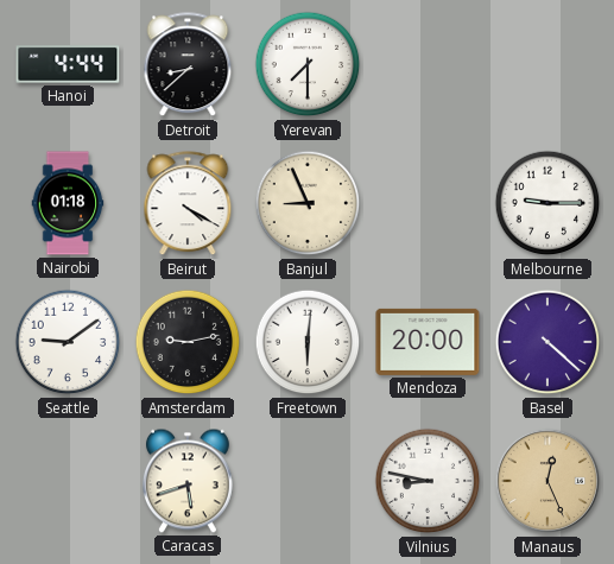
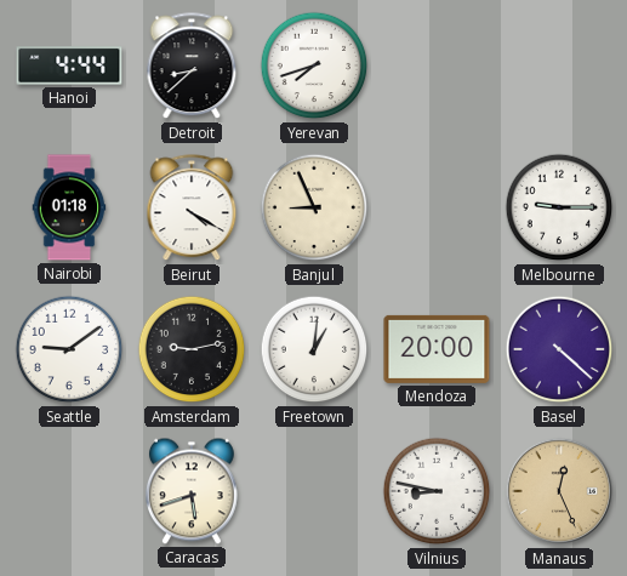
Yerevan: 7:30 -> 7:42
Freetown: 6:01 -> 1:01
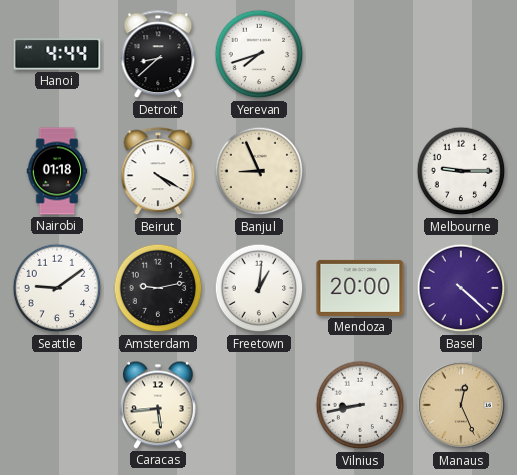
Caracas: 5:42 -> 5:44
Vilnius: 8:47 -> 8:43
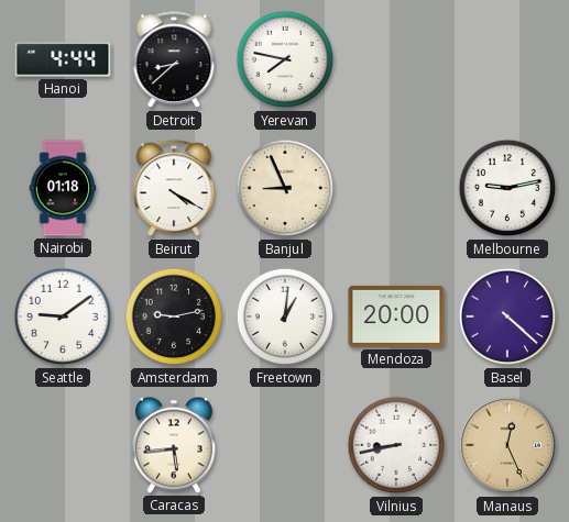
Yerevan: 7:42 -> 7:47
Melbourne: 9:15 -> 9:13
